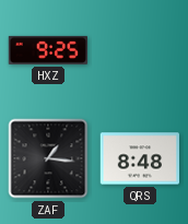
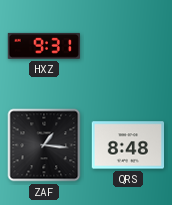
HXZ: 9:25 -> 9:31
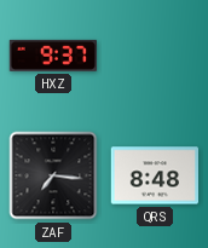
HXZ: 9:31 -> 9:37
ZAF: 1:16 -> 7:16
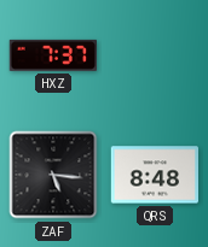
HXZ: 9:37 -> 7:37
ZAF: 7:16 -> 5:16
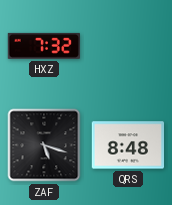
HXZ: 7:37 -> 7:32
ZAF: 5:16 -> 5:18
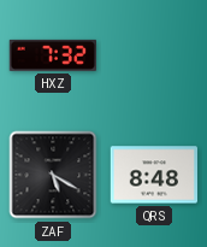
ZAF: 5:18 -> 5:20
